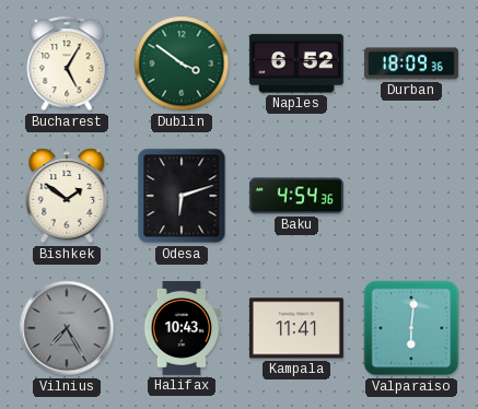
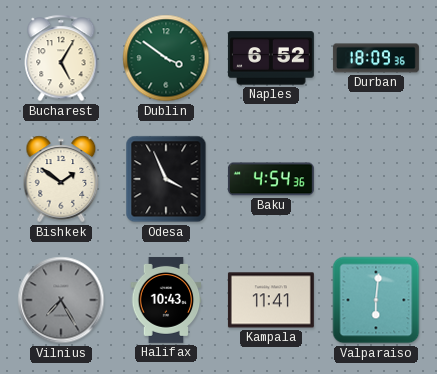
Odesa: 6:12 -> 3:56
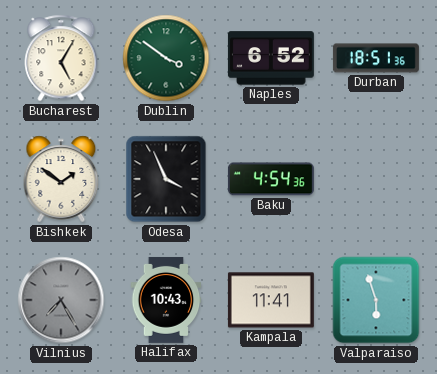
Durban: 18:09 -> 18:51
Valparaiso: 6:01 -> 5:57
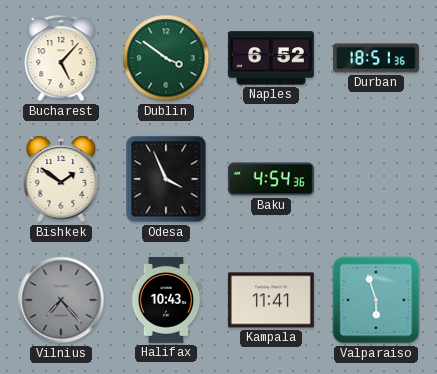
Bucharest: 5:05 -> 5:07
Vilnius: 7:25 -> 7:23
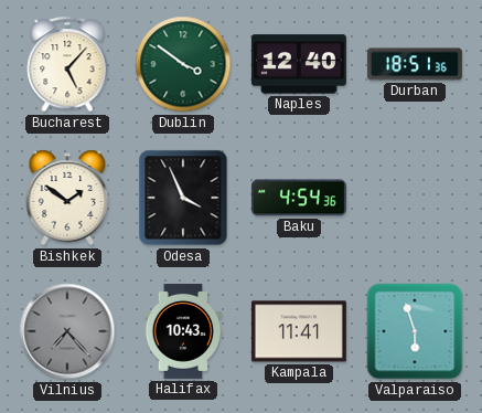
Naples: 6:52 -> 12:40
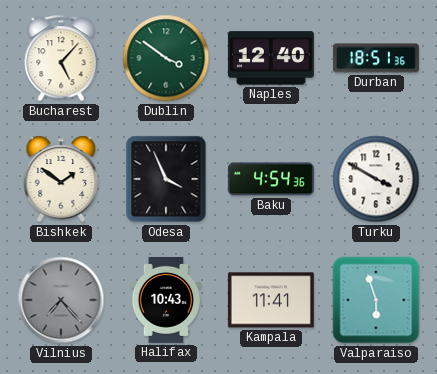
Turku: none -> 3:50
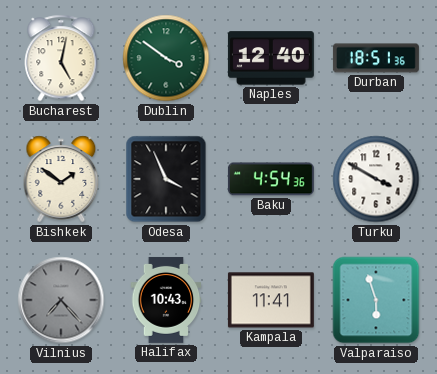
Bucharest: 5:07 -> 5:02
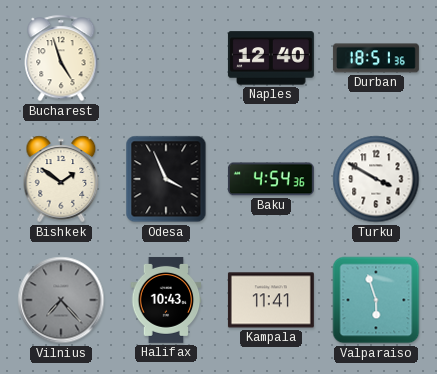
Bucharest: 5:02 -> 4:57
Dublin: 3:51 -> none
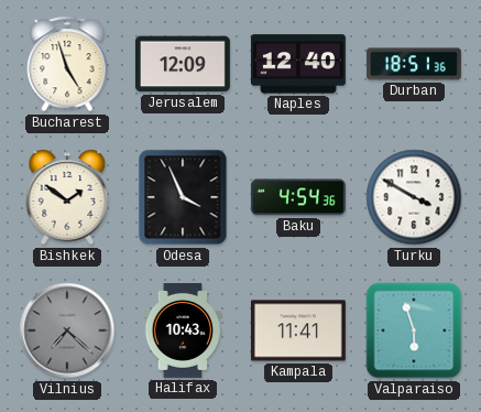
Jerusalem: none -> 12:09
Vilnius: 7:23 -> 7:22
